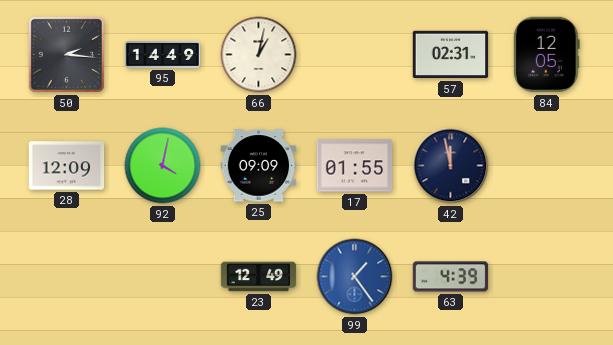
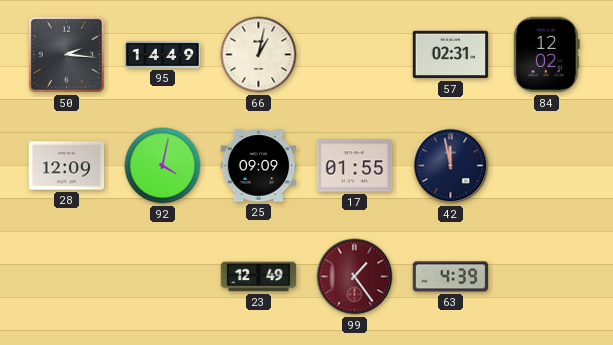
84: 12:05 -> 12:02
99 dial: blue -> burgundy
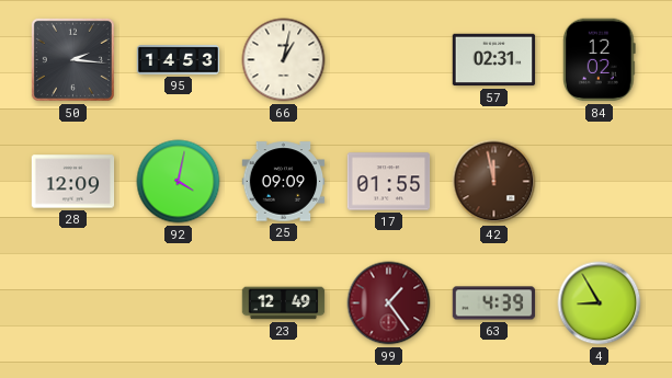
95: 14:49 -> 14:53
42 dial: navy -> brown
4: none -> 8:55
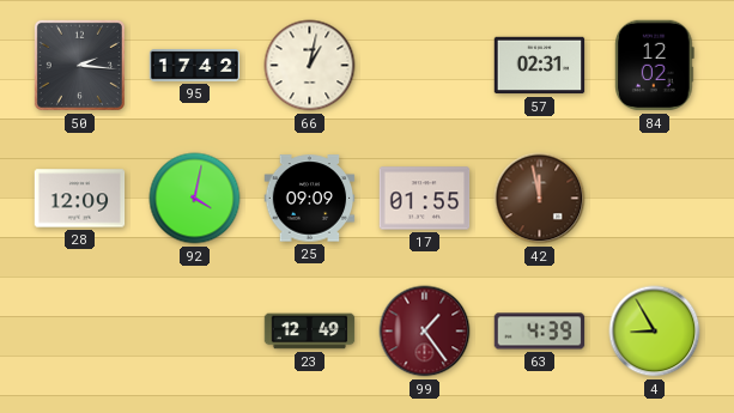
95: 14:53 -> 17:42
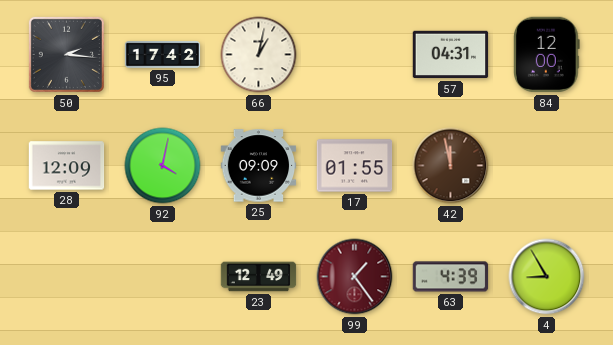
57: 02:31 -> 04:31
84: 12:02 -> 12:00
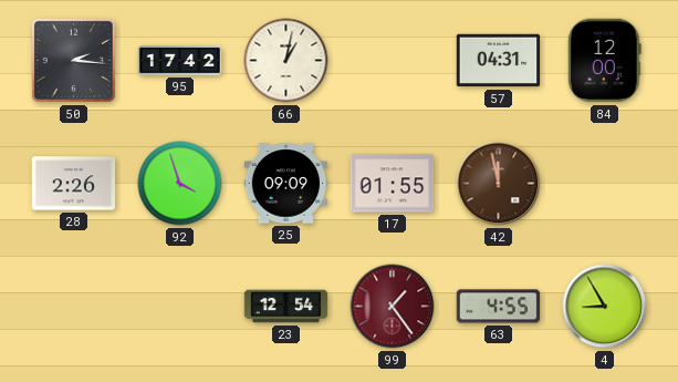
28: 12:09 -> 2:26
92: 4:02 -> 3:57
23: 12:49 -> 12:54
63: 4:39 -> 4:55
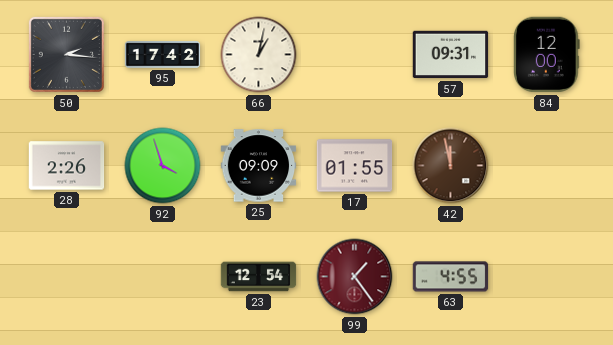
57: 04:31 -> 09:31
4: 8:55 -> none
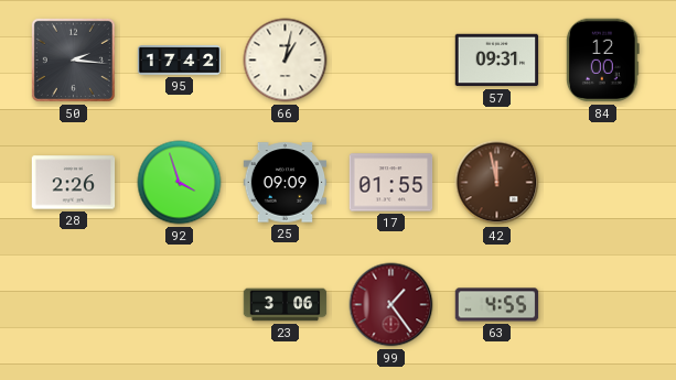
23: 12:54 -> 3:06
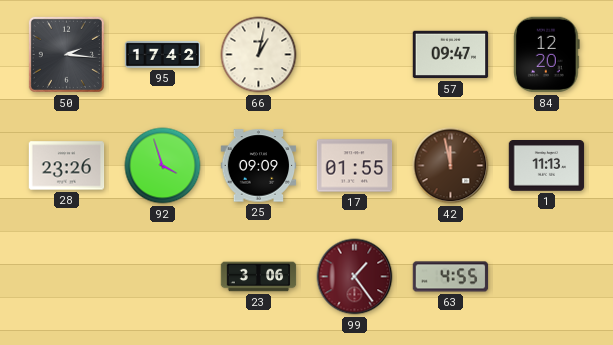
57: 09:31 -> 09:47
84: 12:00 -> 12:20
28: 2:26 -> 23:26
1: none -> 11:13
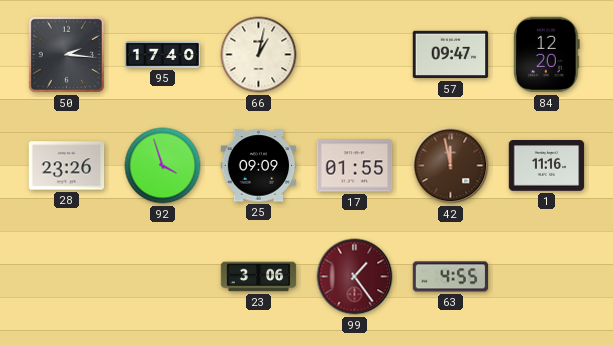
95: 17:42 -> 17:40
1: 11:13 -> 11:16
